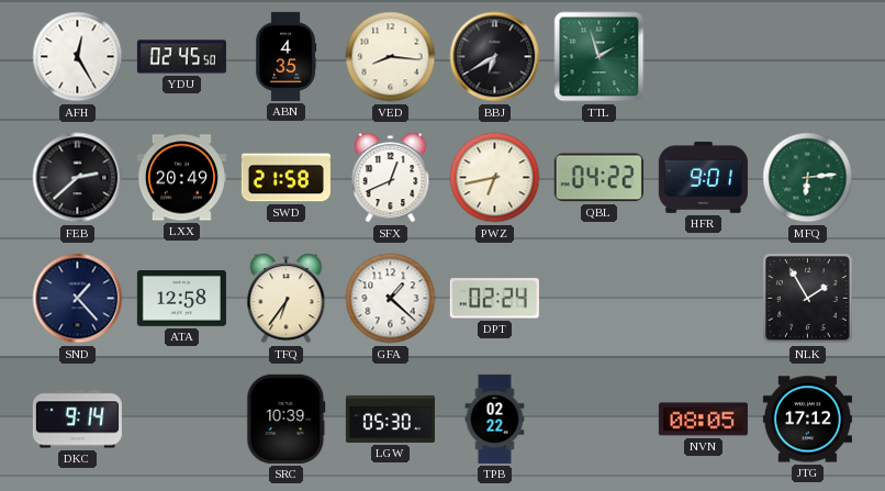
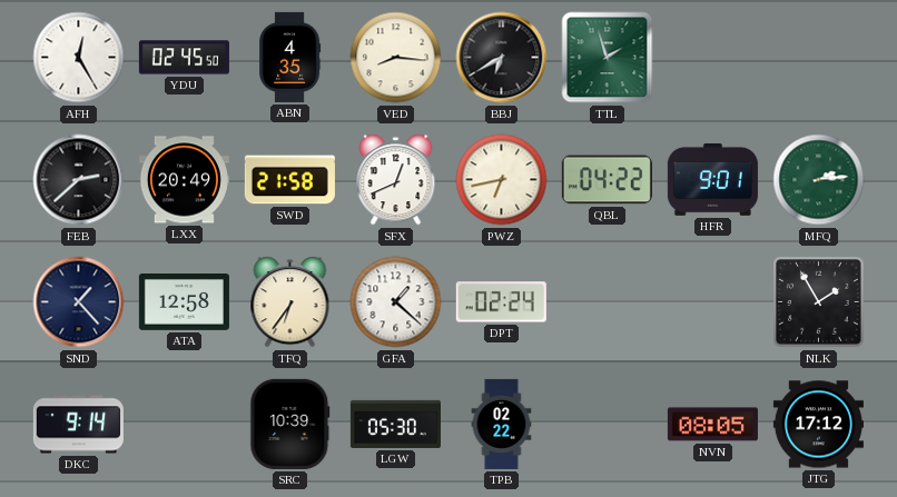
MFQ: 6:14 -> 2:14
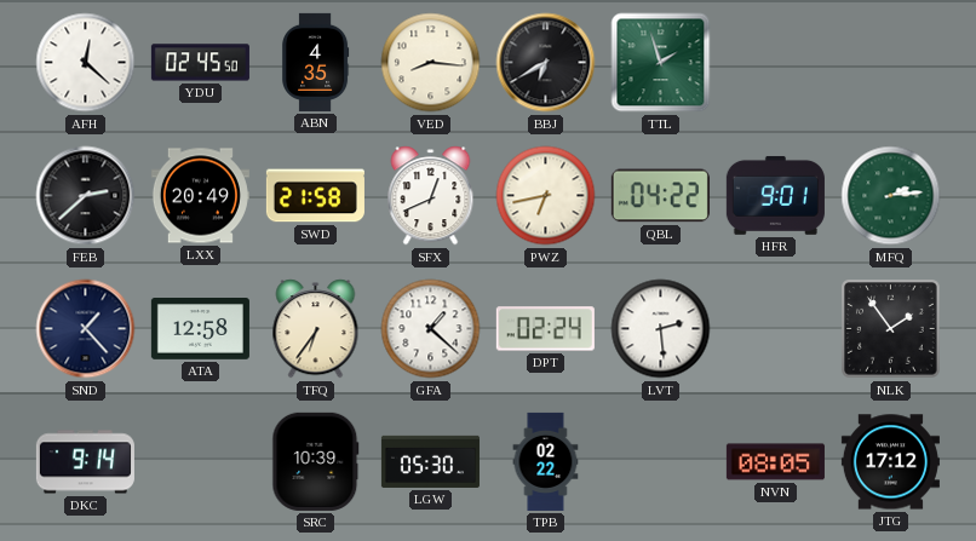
AFH: 12:25 -> 12:22
LVT: none -> 2:29
NLK: 1:55 -> 1:54
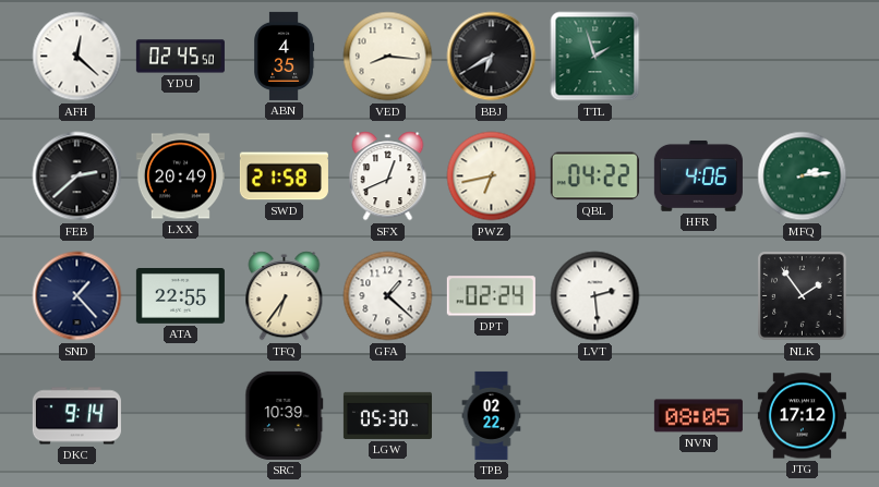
HFR: 9:01 -> 4:06
ATA: 12:58 -> 22:55
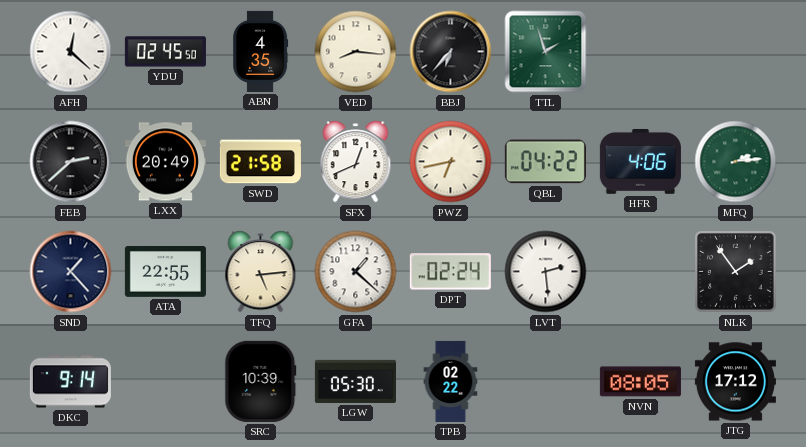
BBJ: 6:40 -> 6:37
TFQ: 6:36 -> 5:14
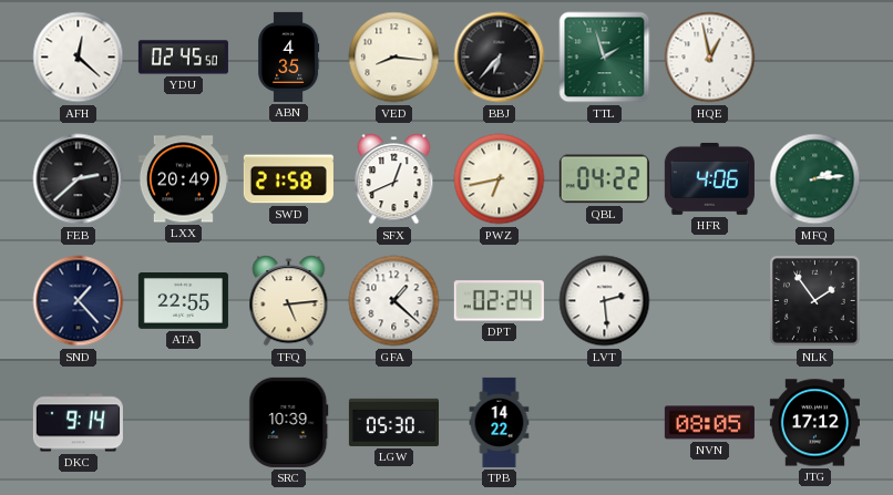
HQE: none -> 12:58
TPB: 02:22 -> 14:22
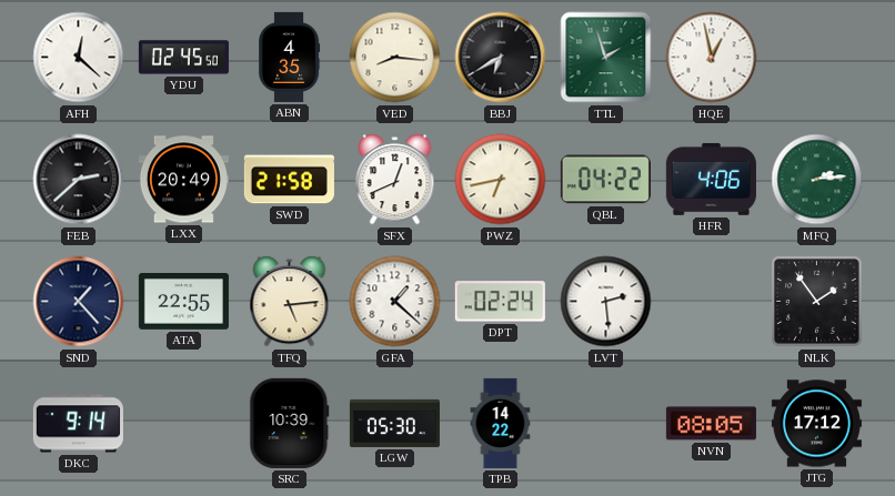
BBJ: 6:37 -> 6:40
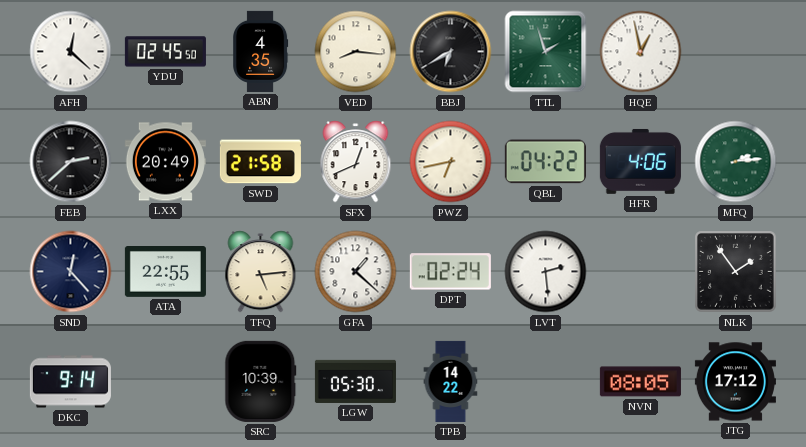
SND: 1:23 -> 12:23
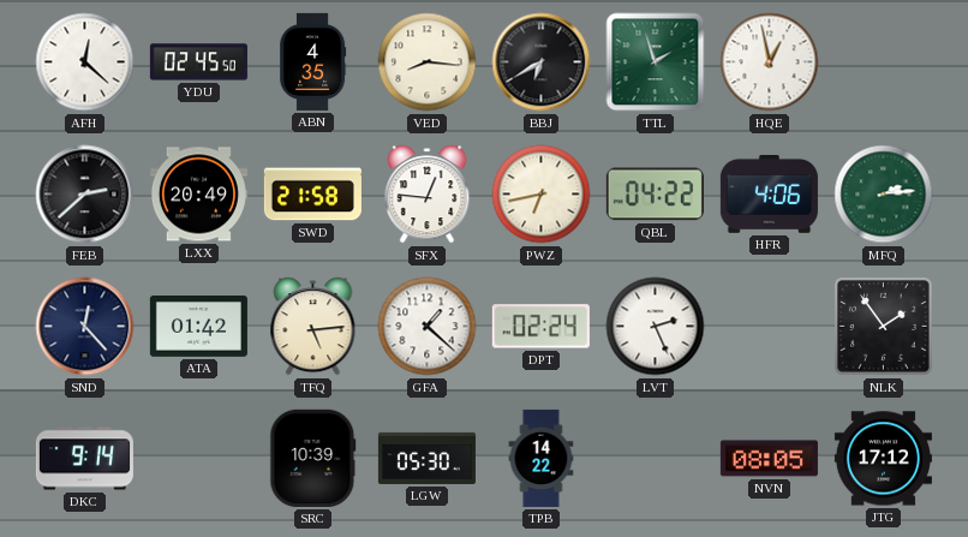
SFX: 12:41 -> 12:46
ATA: 22:55 -> 01:42
LVT: 2:29 -> 2:26
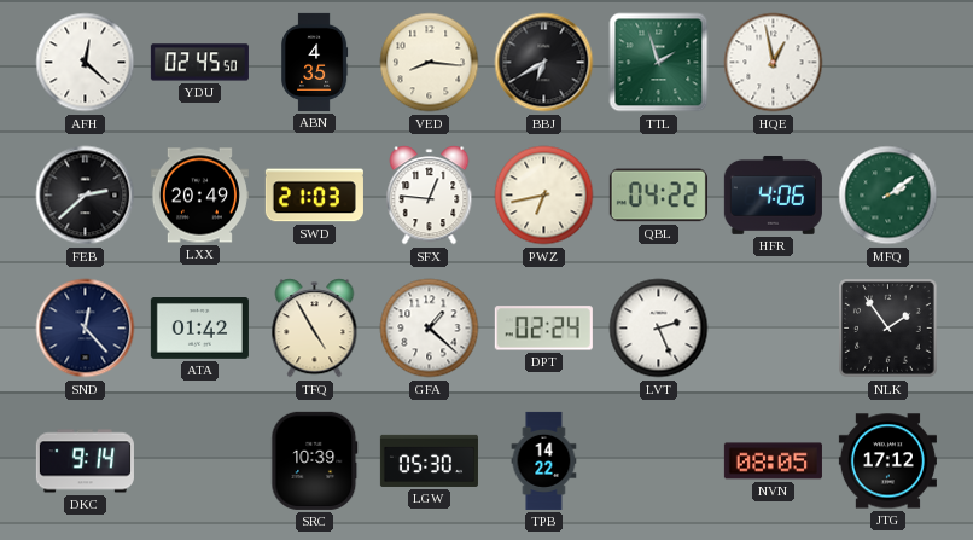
SWD: 21:58 -> 21:03
MFQ: 2:14 -> 2:09
TFQ: 5:14 -> 4:55
